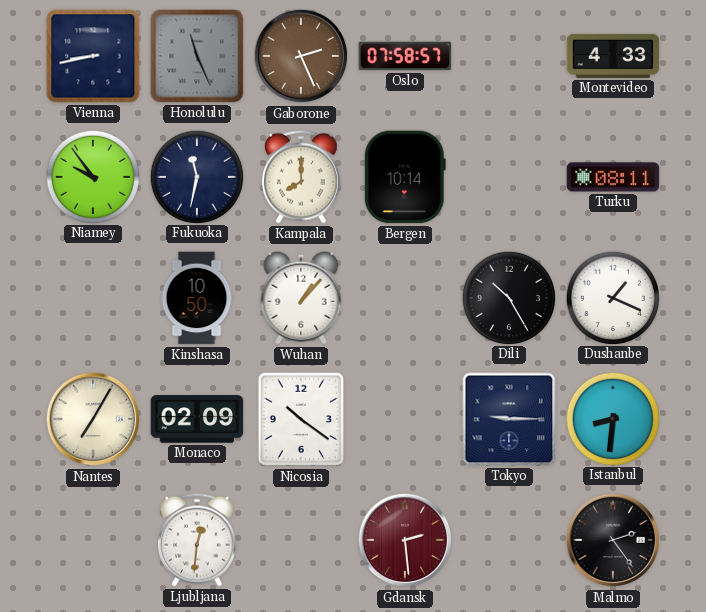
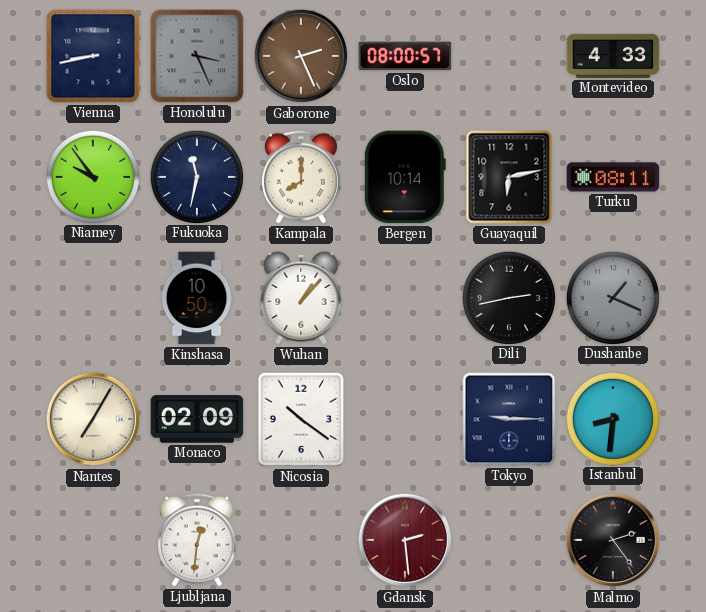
Honolulu: 11:26 -> 3:26
Oslo: 07:58 -> 08:00
Guayaquil: none -> 6:13
Dili: 10:25 -> 2:43
Dushanbe dial: white -> grey
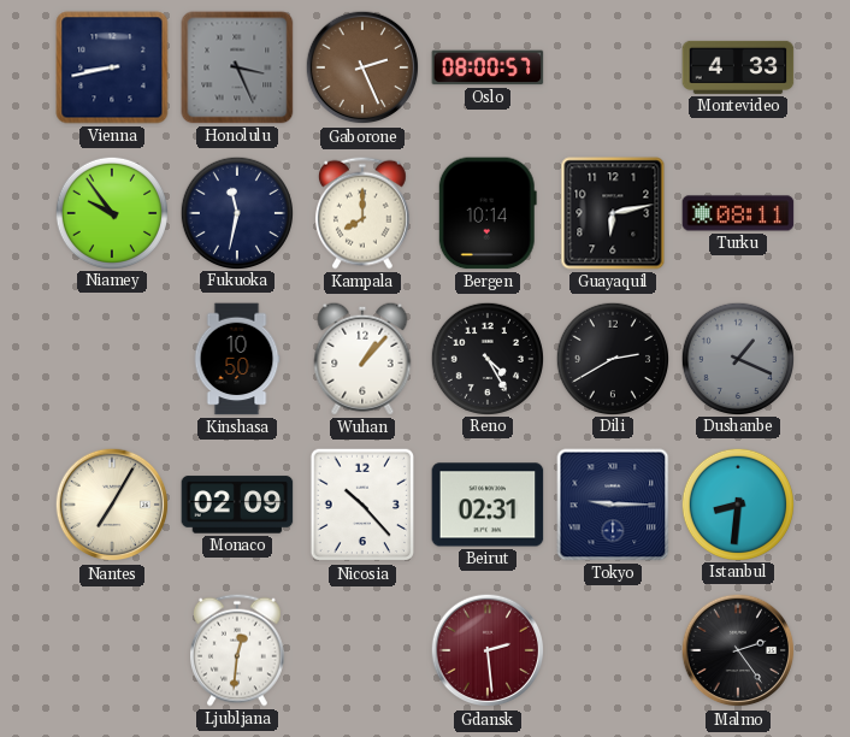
Reno: none -> 4:25
Dili: 2:43 -> 2:40
Nicosia: 10:21 -> 10:23
Beirut: none -> 02:31
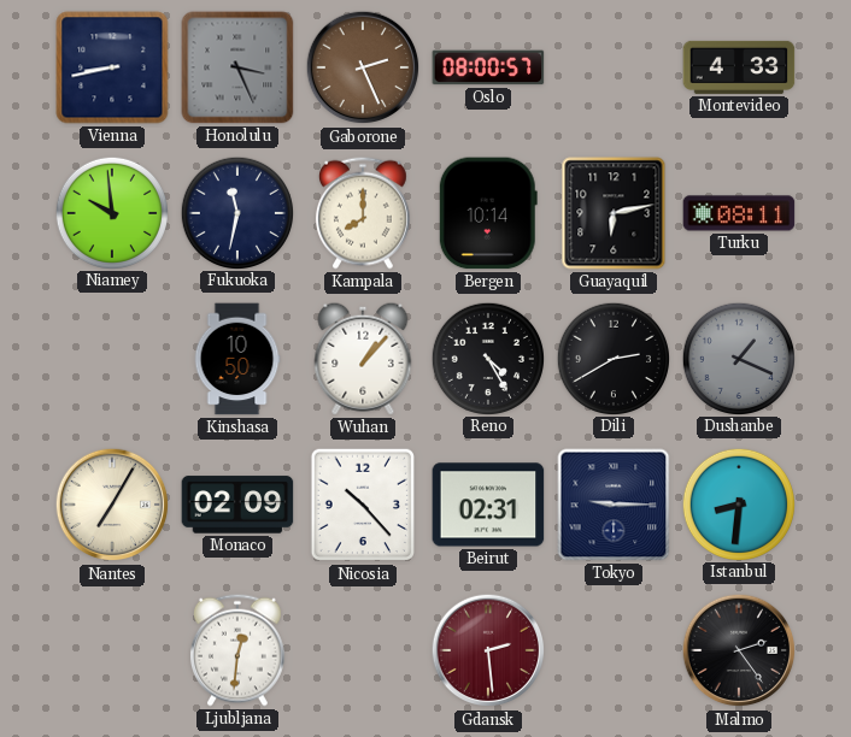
Niamey: 9:54 -> 9:59
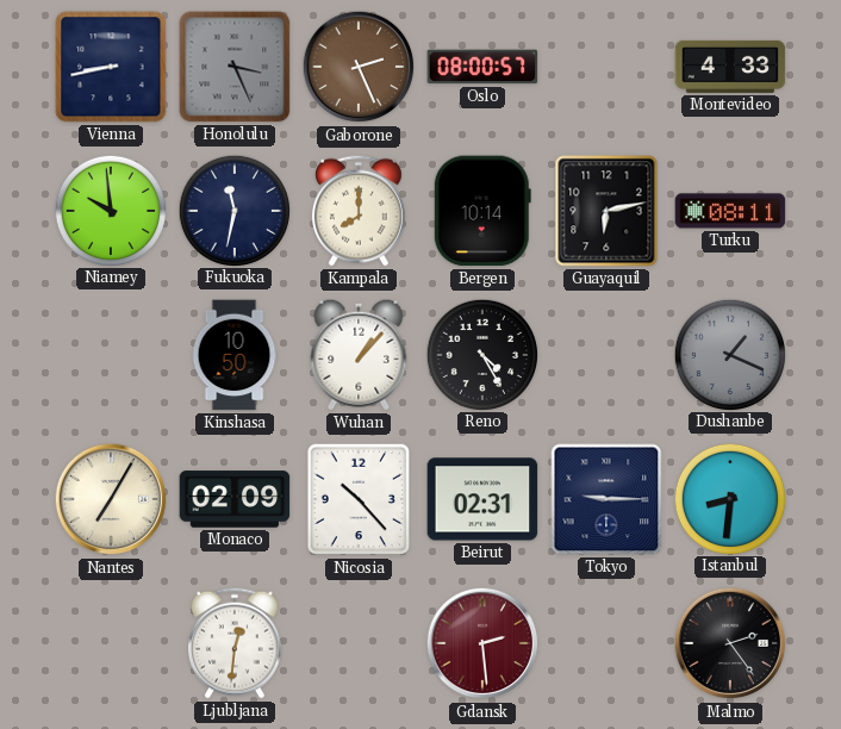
Dili: 2:40 -> none
